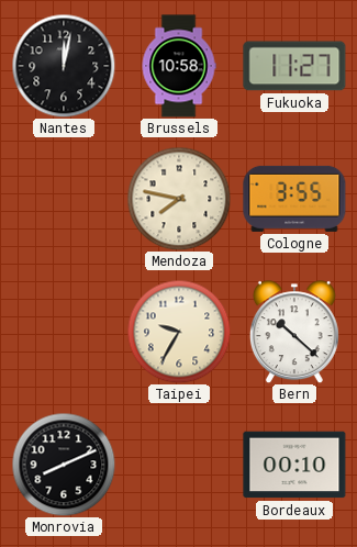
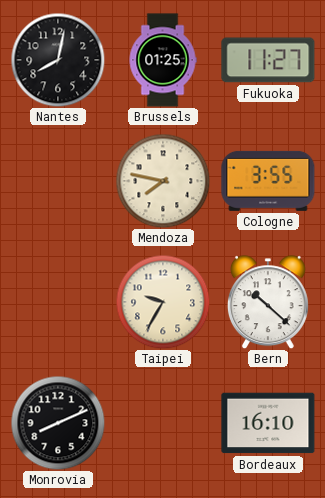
Nantes: 12:02 -> 8:02
Brussels: 10:58 -> 01:25
Bordeaux: 00:10 -> 16:10
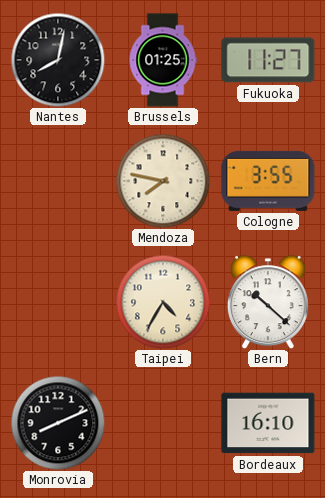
Taipei: 9:35 -> 4:35
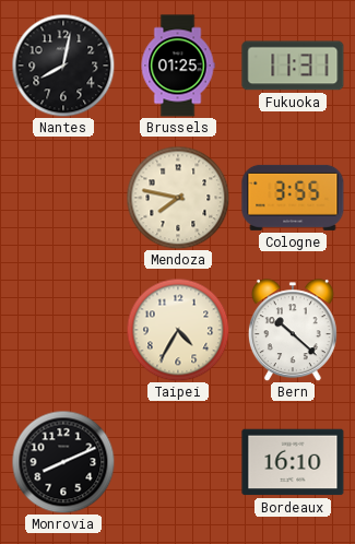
Fukuoka: 11:27 -> 11:31
